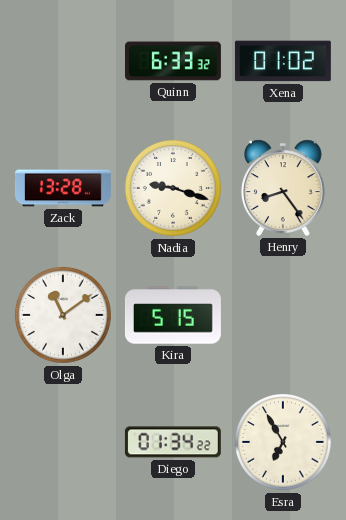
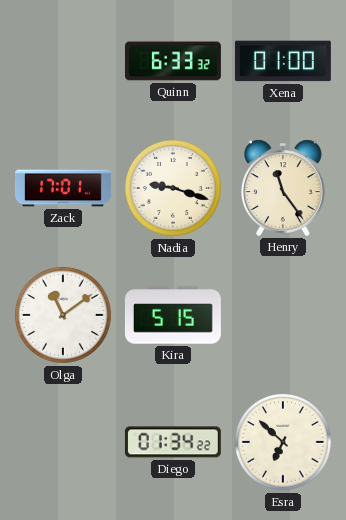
Xena: 01:02 -> 01:00
Zack: 13:28 -> 17:01
Henry: 8:24 -> 11:24
Esra: 6:55 -> 6:52
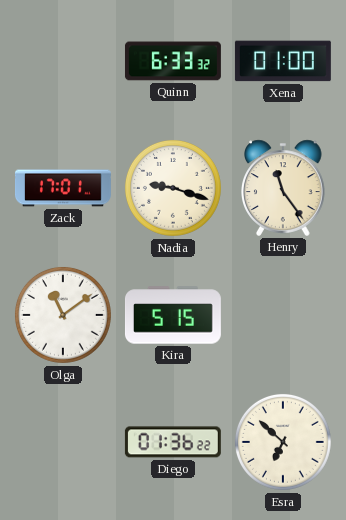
Diego: 01:34 -> 01:36
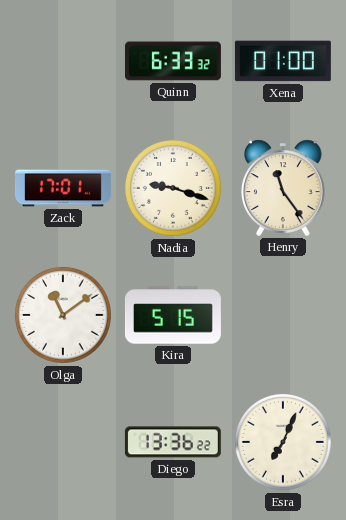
Diego: 01:36 -> 13:36
Esra: 6:52 -> 7:04
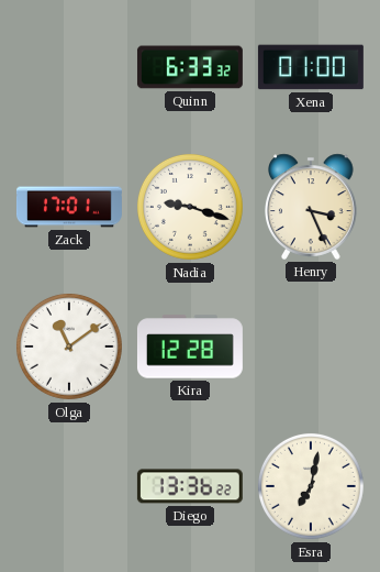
Henry: 11:24 -> 3:26
Kira: 5:15 -> 12:28
Esra: 7:04 -> 7:02
